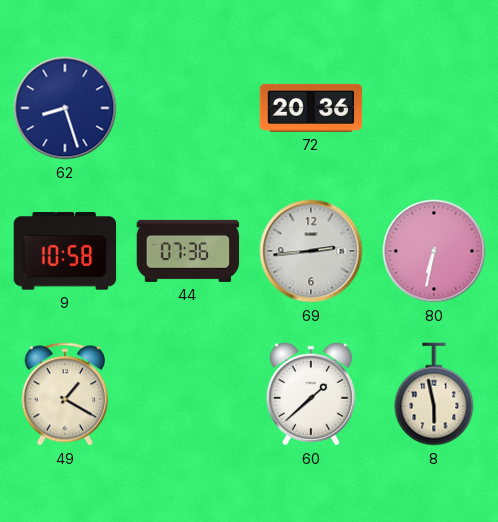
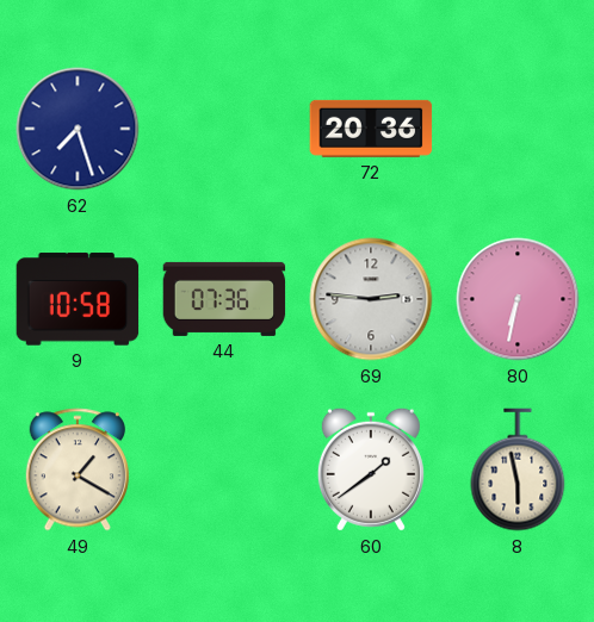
62: 8:27 -> 7:27
69: 2:44 -> 2:46
60: 1:38 -> 1:39
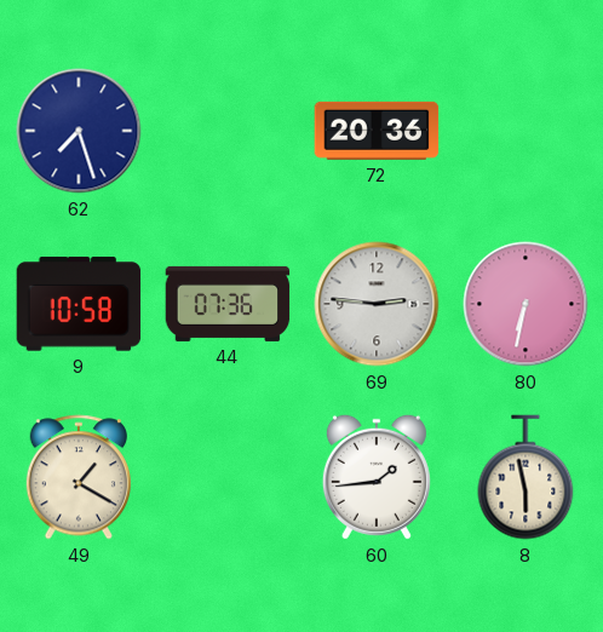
60: 1:39 -> 1:44
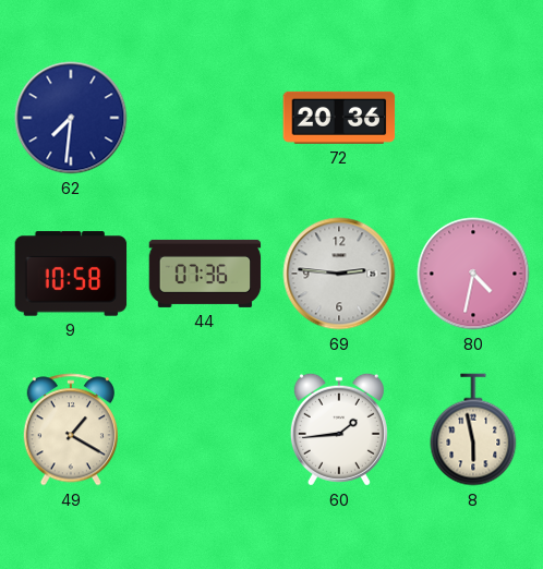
62: 7:27 -> 7:31
80: 6:32 -> 4:32
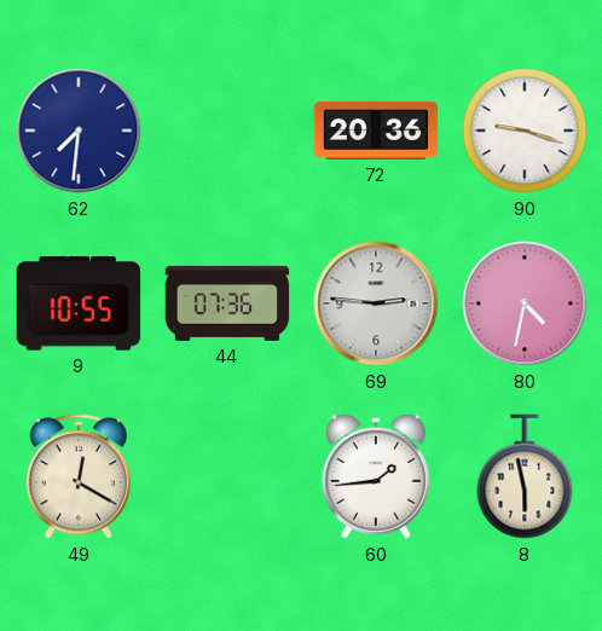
90: none -> 9:18
9: 10:58 -> 10:55
49: 1:20 -> 12:20
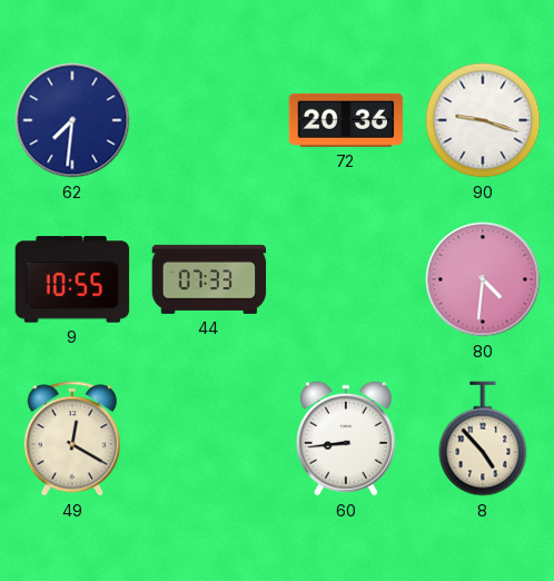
44: 07:36 -> 07:33
69: 2:46 -> none
80: 4:32 -> 4:31
60: 1:44 -> 8:44
8: 5:58 -> 4:53
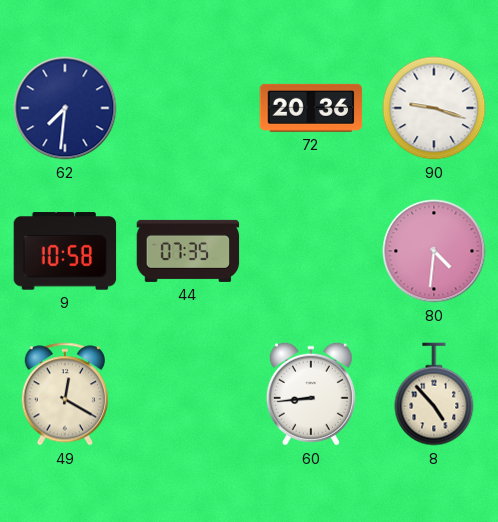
9: 10:55 -> 10:58
44: 07:33 -> 07:35
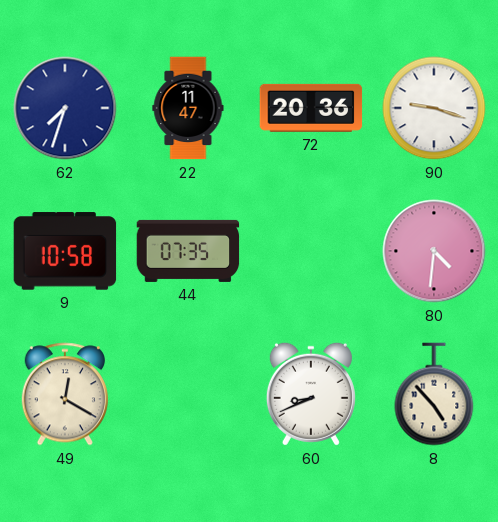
62: 7:31 -> 7:33
22: none -> 11:47
60: 8:44 -> 8:41
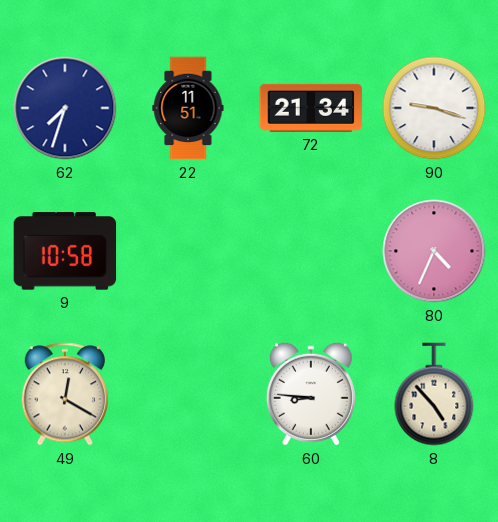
22: 11:47 -> 11:51
72: 20:36 -> 21:34
44: 07:35 -> none
80: 4:31 -> 4:34
60: 8:41 -> 8:46
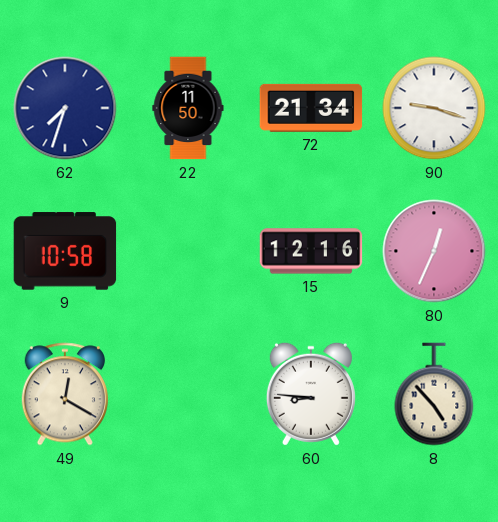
22: 11:51 -> 11:50
15: none -> 12:16
80: 4:34 -> 12:34
